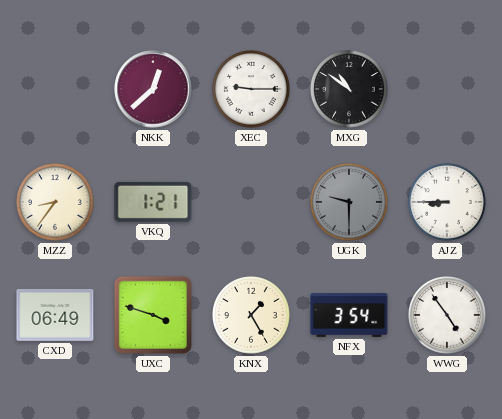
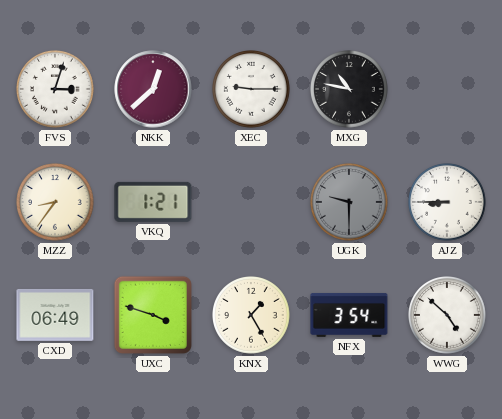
FVS: none -> 3:03
MXG: 10:51 -> 10:47
WWG: 4:54 -> 4:52
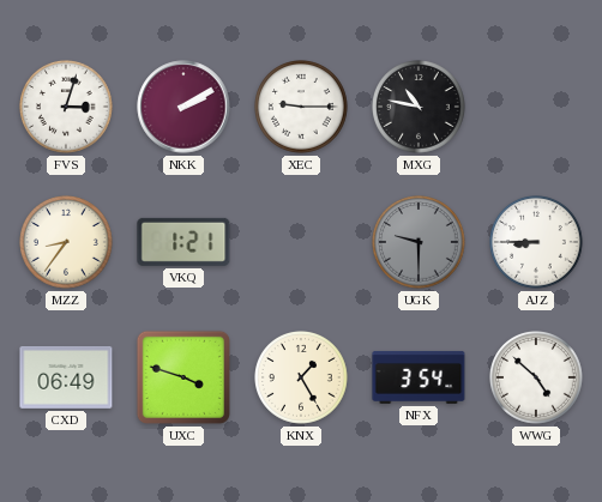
NKK: 12:38 -> 2:10
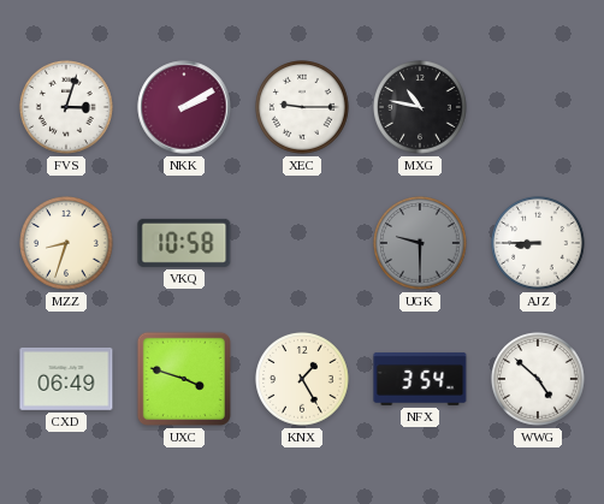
MZZ: 8:36 -> 8:33
VKQ: 1:21 -> 10:58
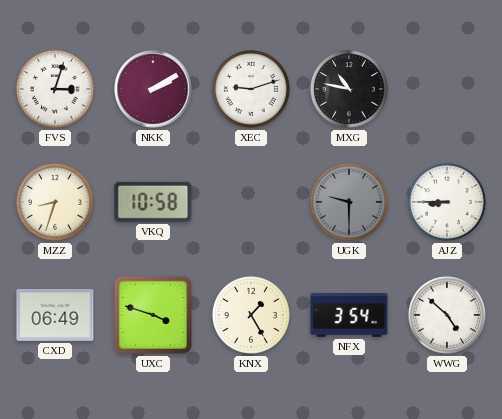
XEC: 9:15 -> 9:12
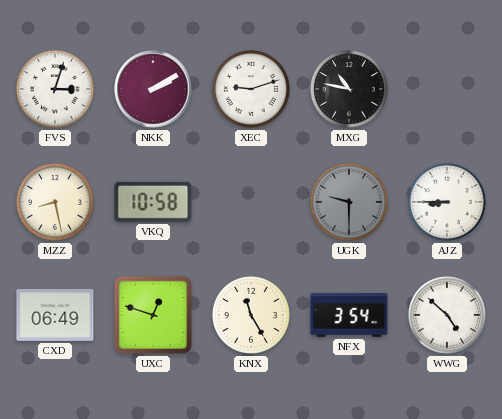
MZZ: 8:33 -> 8:28
UXC: 3:48 -> 12:48
KNX: 1:25 -> 11:25
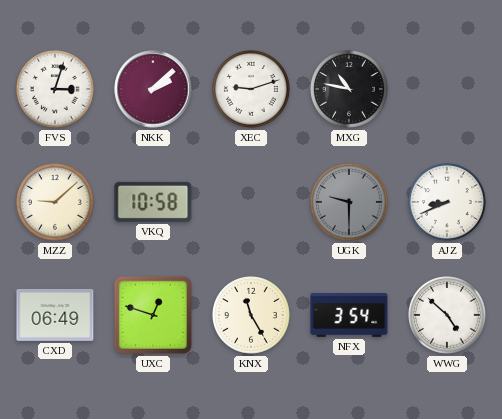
NKK: 2:10 -> 2:08
MZZ: 8:28 -> 9:08
AJZ: 8:45 -> 8:41
